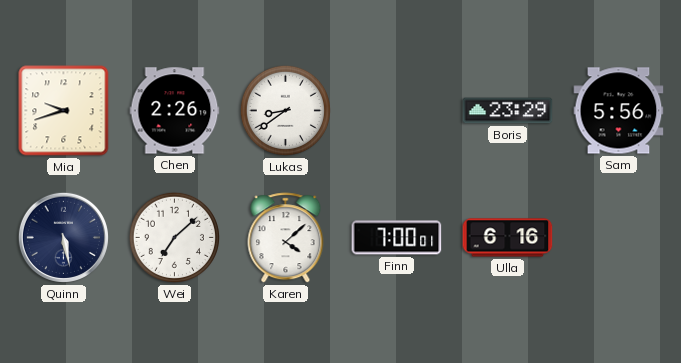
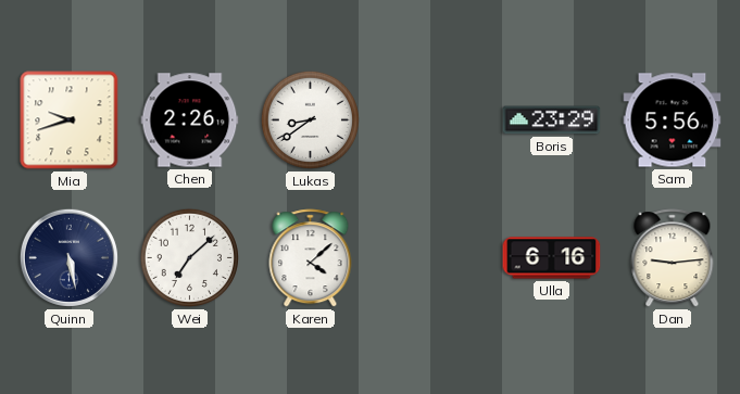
Finn: 7:00 -> none
Dan: none -> 9:14
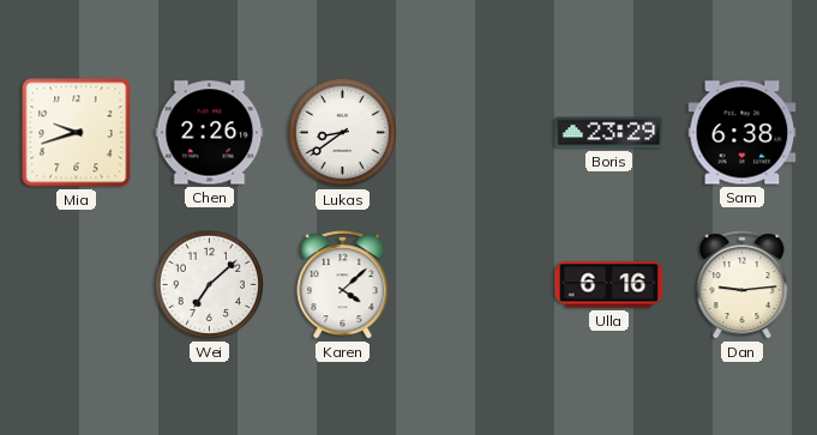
Sam: 5:56 -> 6:38
Quinn: 5:28 -> none
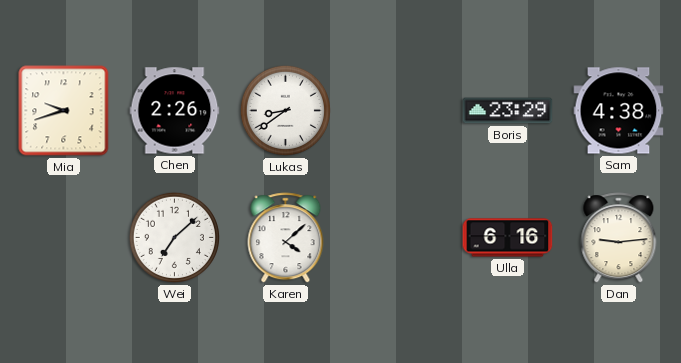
Sam: 6:38 -> 4:38
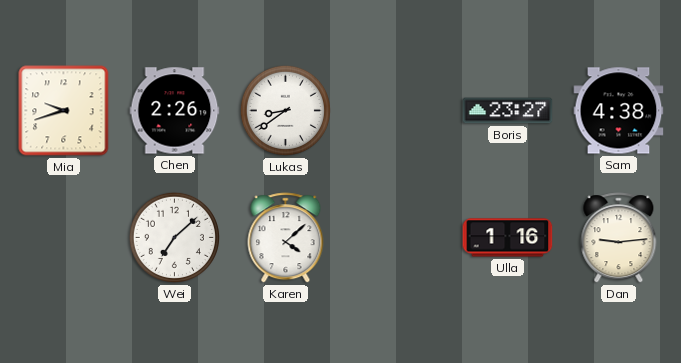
Boris: 23:29 -> 23:27
Ulla: 6:16 -> 1:16
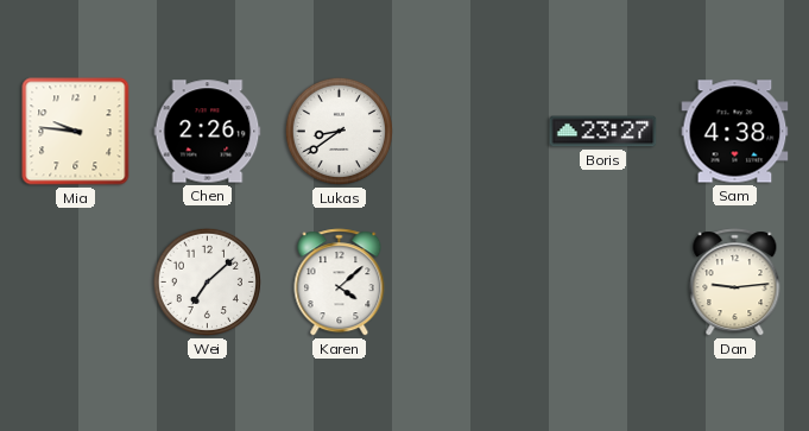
Mia: 9:42 -> 9:46
Ulla: 1:16 -> none
